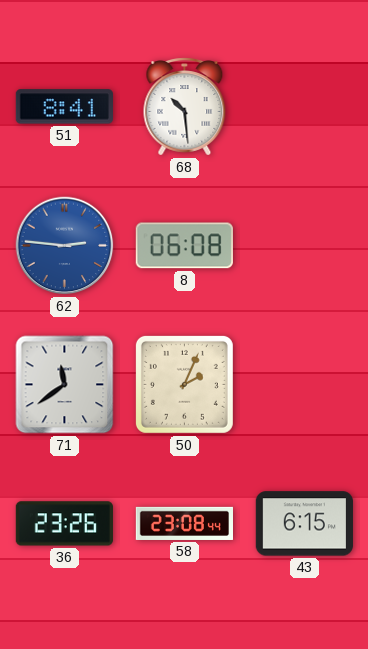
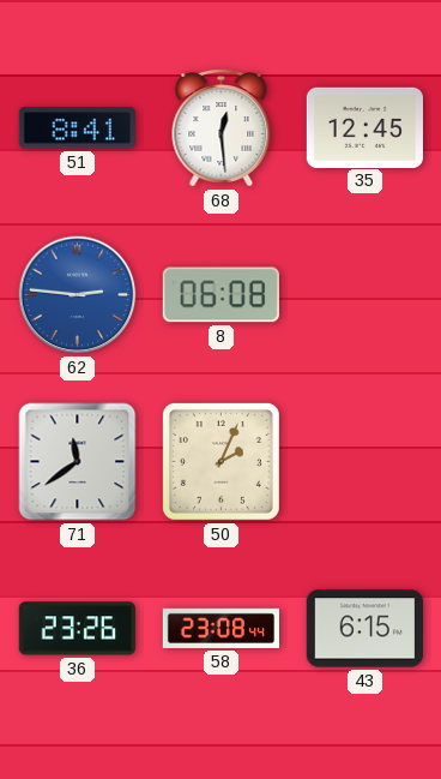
68: 10:29 -> 12:29
35: none -> 12:45
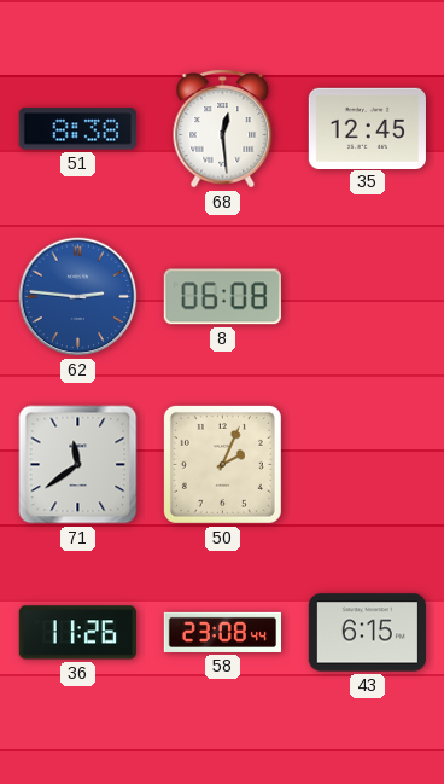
51: 8:41 -> 8:38
36: 23:26 -> 11:26
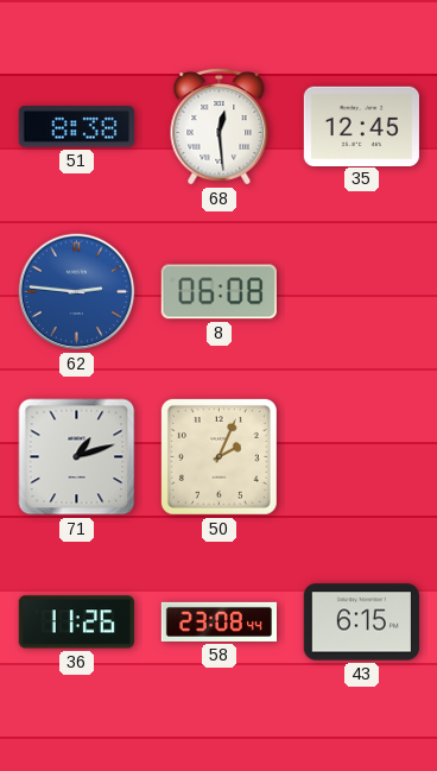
71: 11:39 -> 1:12
